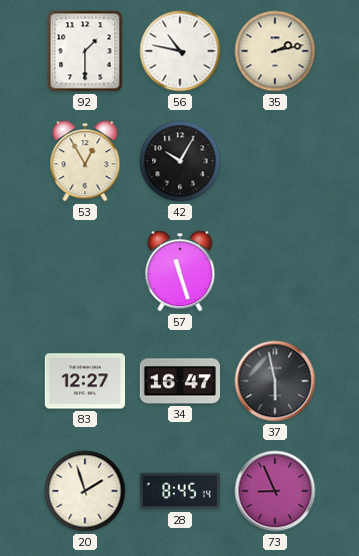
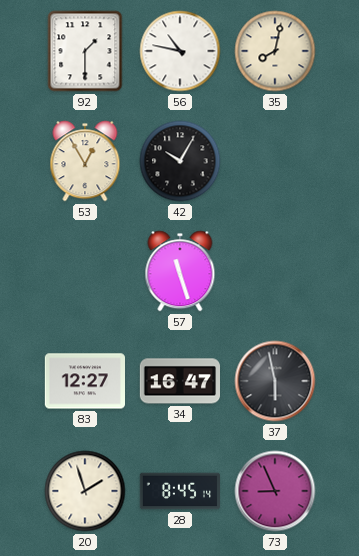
35: 2:13 -> 8:02
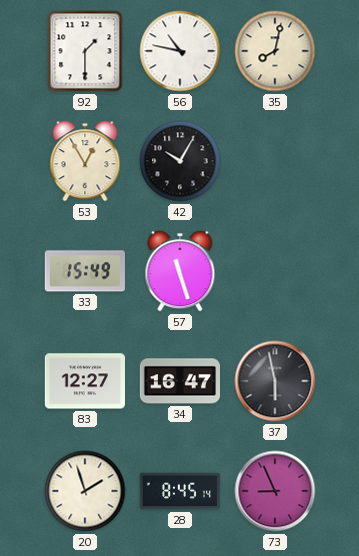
33: none -> 15:49
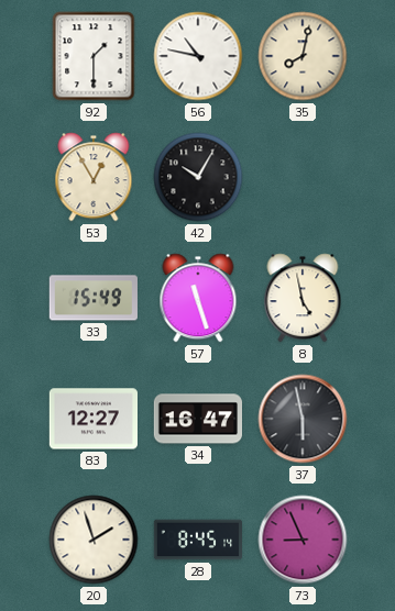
8: none -> 4:58
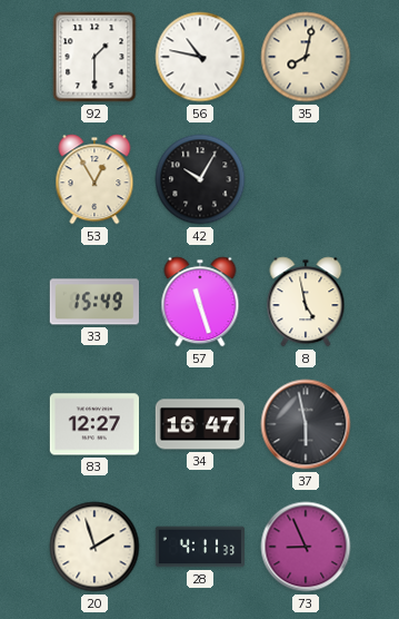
28: 8:45 -> 4:11
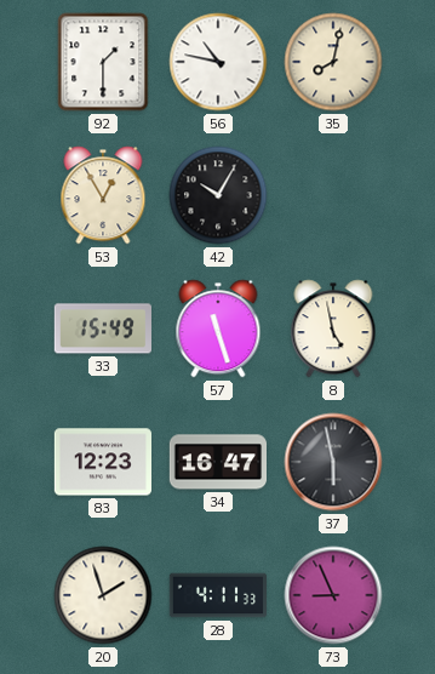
83: 12:27 -> 12:23
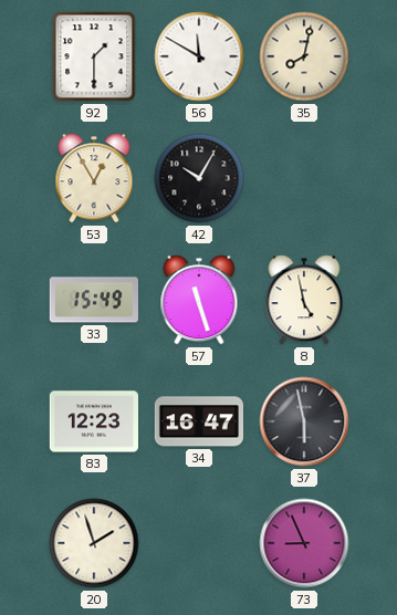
56: 10:47 -> 11:50
28: 4:11 -> none
